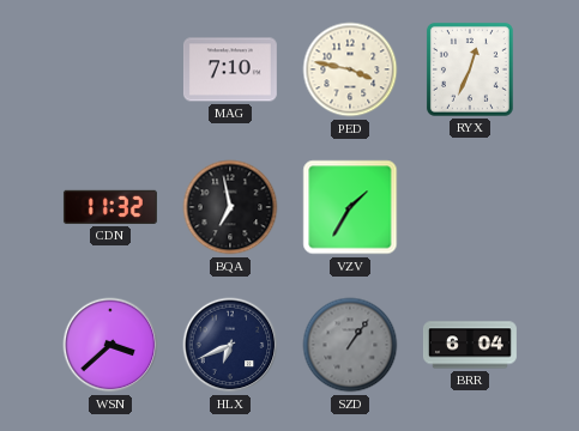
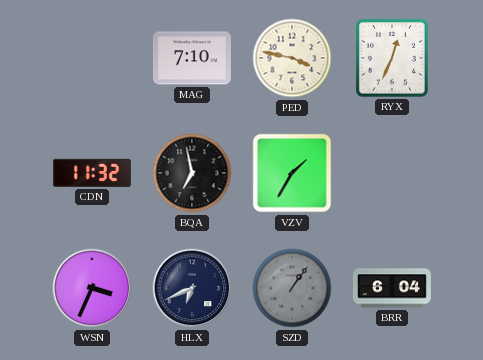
WSN: 3:38 -> 3:34
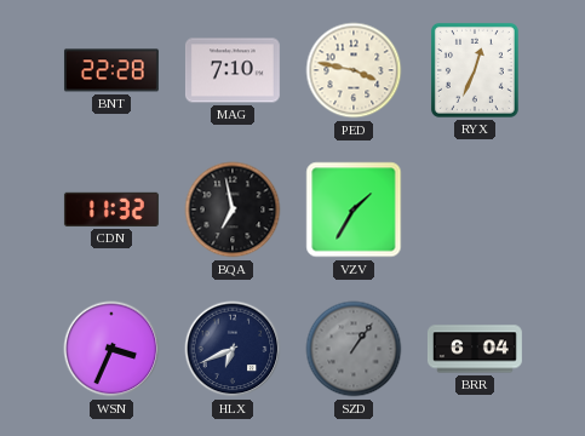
BNT: none -> 22:28
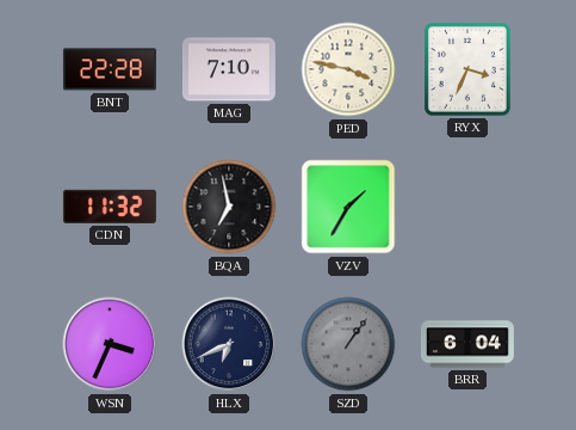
RYX: 12:34 -> 3:34
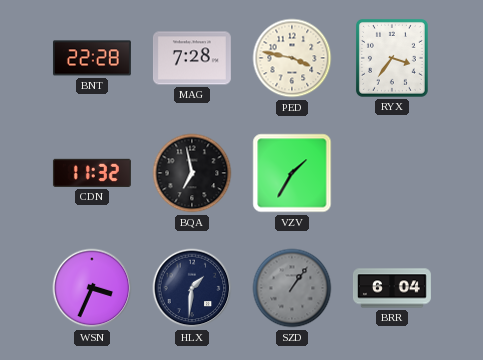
MAG: 7:10 -> 7:28
RYX: 3:34 -> 3:36
HLX: 6:41 -> 1:31
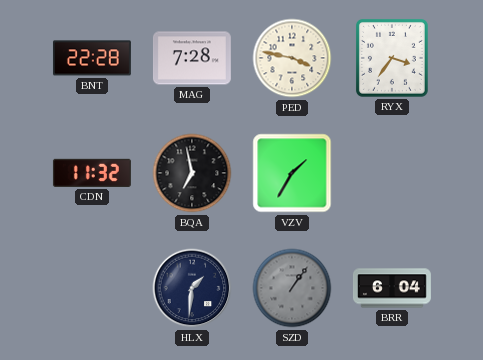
WSN: 3:34 -> none
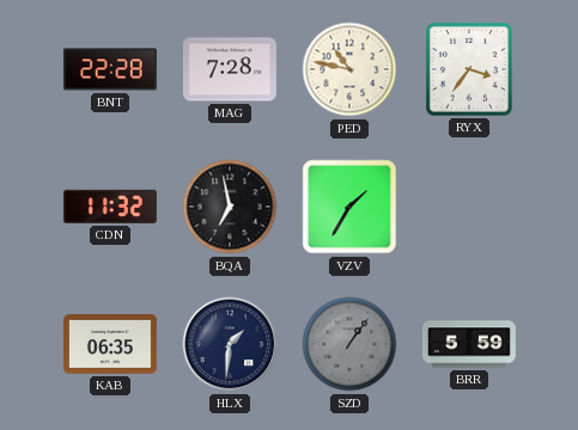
PED: 3:47 -> 10:47
KAB: none -> 06:35
BRR: 6:04 -> 5:59
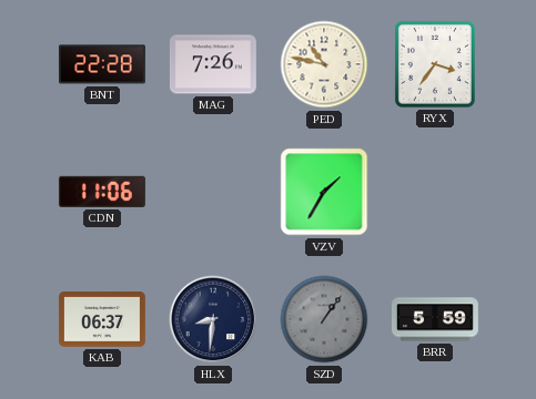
MAG: 7:28 -> 7:26
CDN: 11:32 -> 11:06
BQA: 6:58 -> none
KAB: 06:35 -> 06:37
HLX: 1:31 -> 8:31
